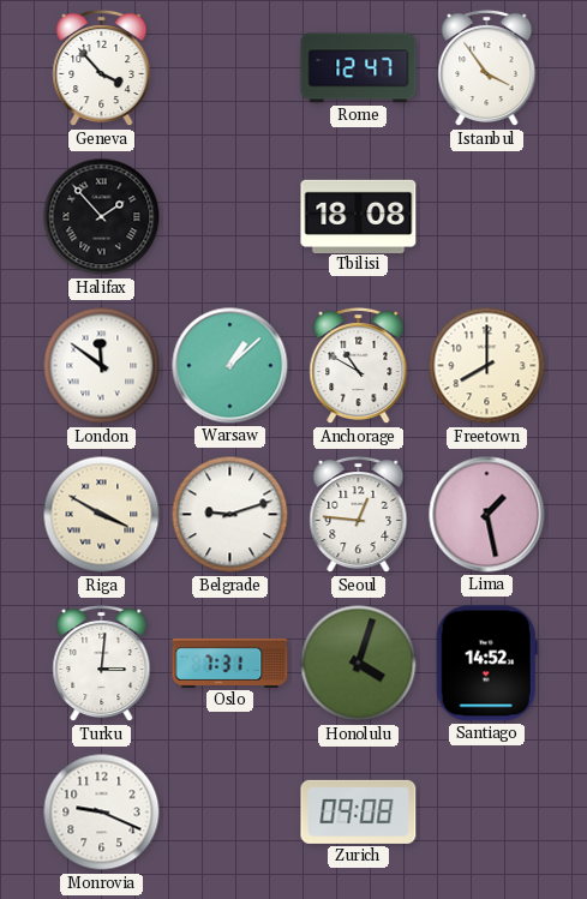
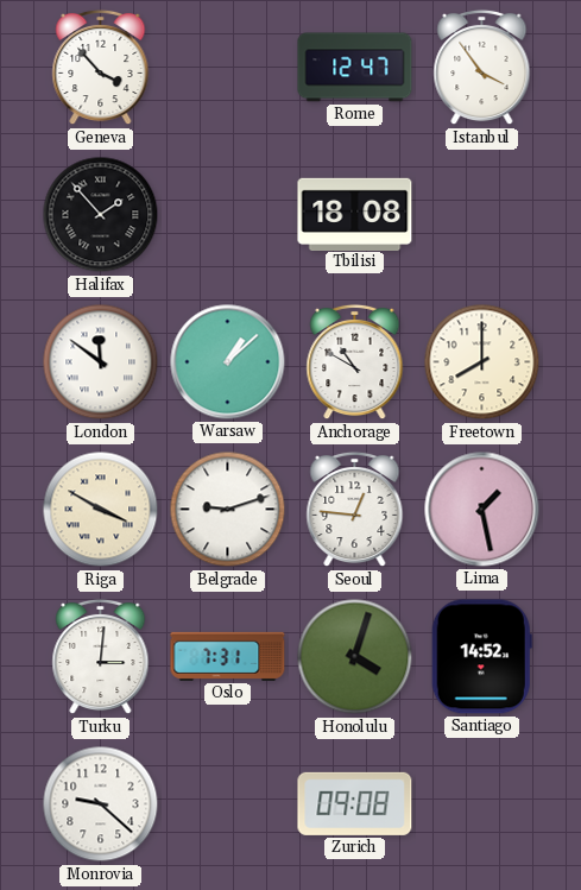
Monrovia: 9:19 -> 9:22
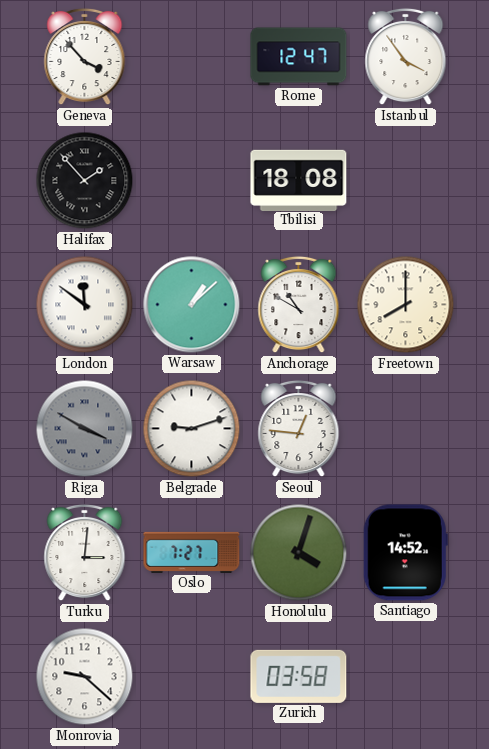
Riga dial: cream -> grey
Lima: 1:28 -> none
Oslo: 7:31 -> 7:27
Zurich: 09:08 -> 03:58
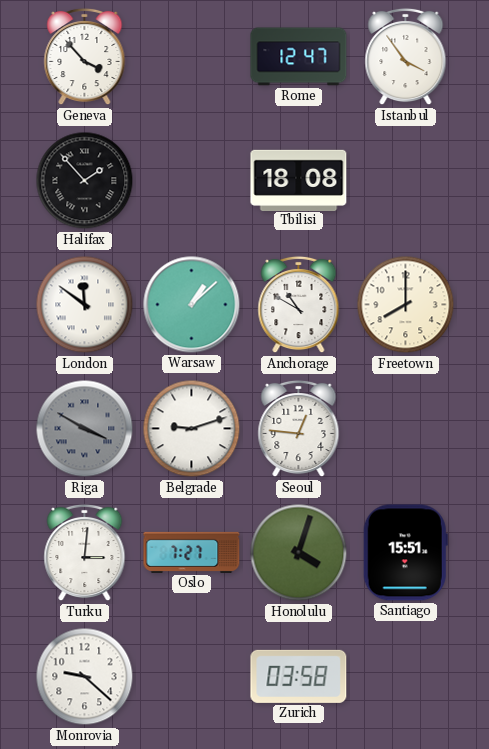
Santiago: 14:52 -> 15:51
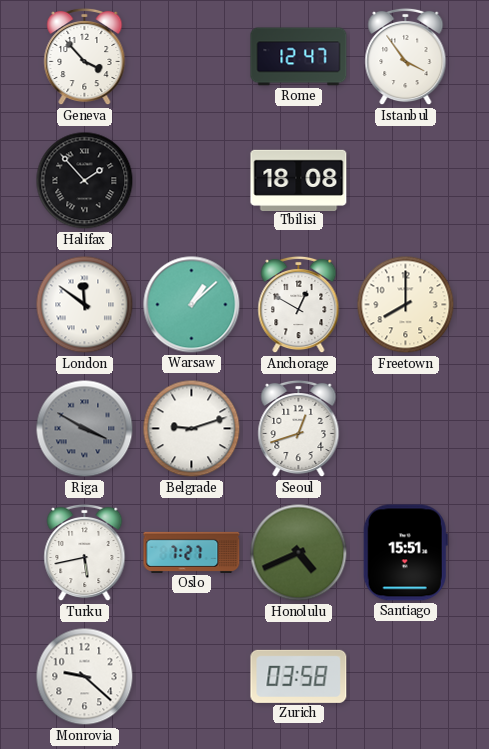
Anchorage: 10:50 -> 12:50
Seoul: 12:46 -> 12:42
Turku: 3:01 -> 5:43
Honolulu: 4:03 -> 4:41
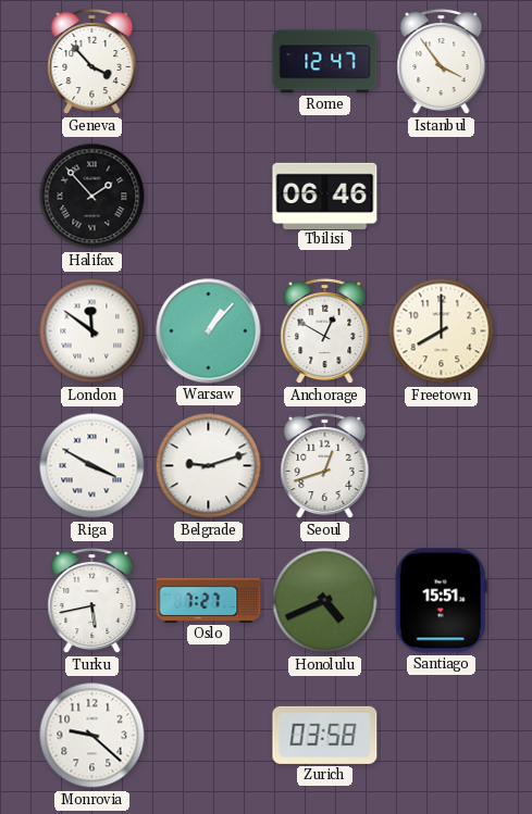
Tbilisi: 18:08 -> 06:46
Warsaw: 1:08 -> 1:07
Riga dial: grey -> white
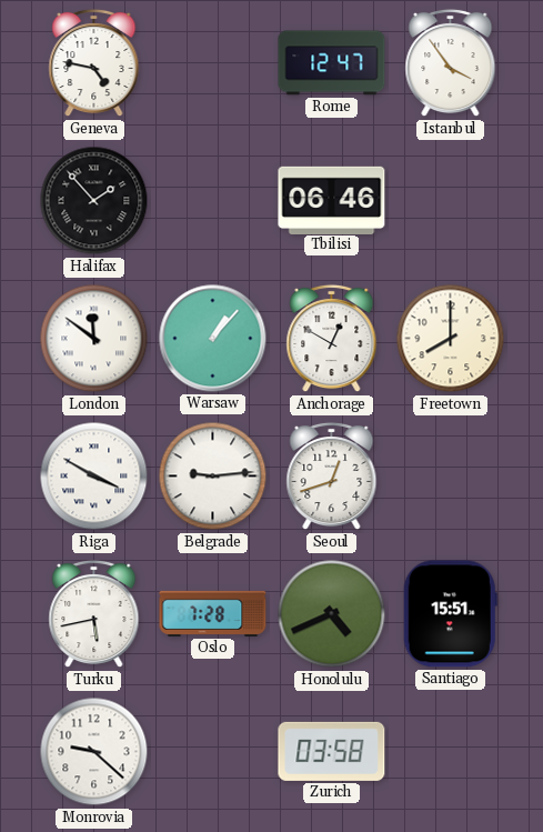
Geneva: 3:53 -> 4:47
Belgrade: 9:12 -> 9:14
Oslo: 7:27 -> 7:28
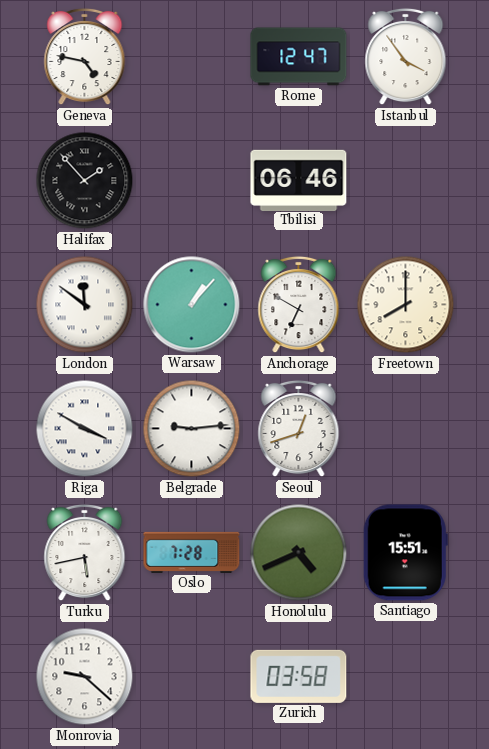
Anchorage: 12:50 -> 6:50
